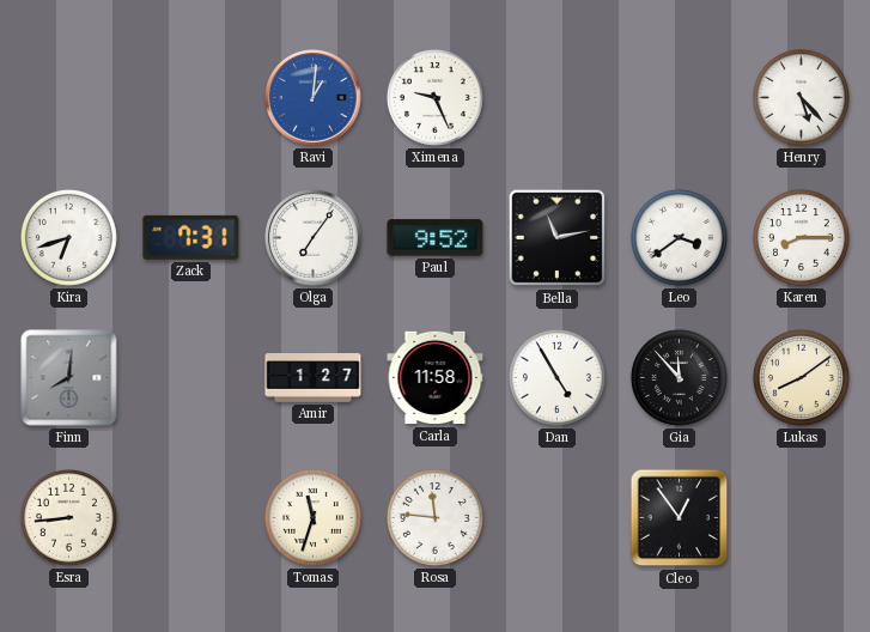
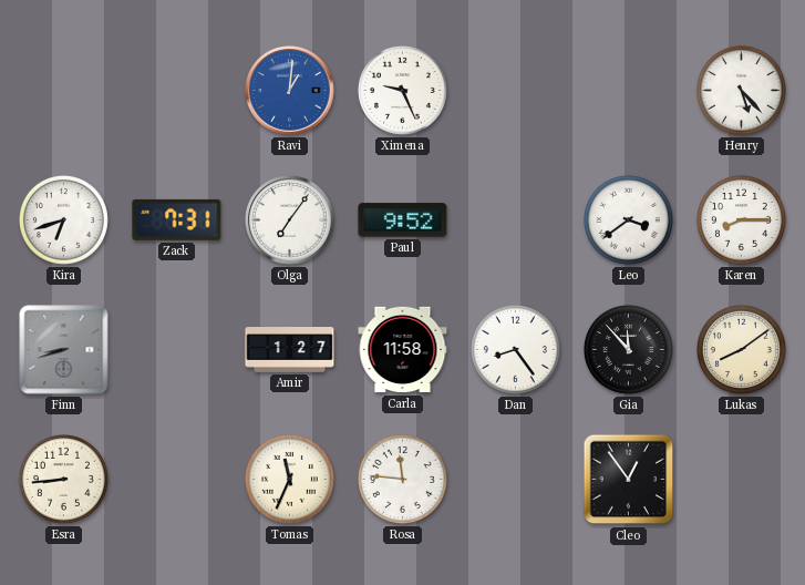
Bella: 11:13 -> none
Finn: 8:01 -> 8:42
Dan: 4:55 -> 8:24
Tomas: 11:33 -> 11:34
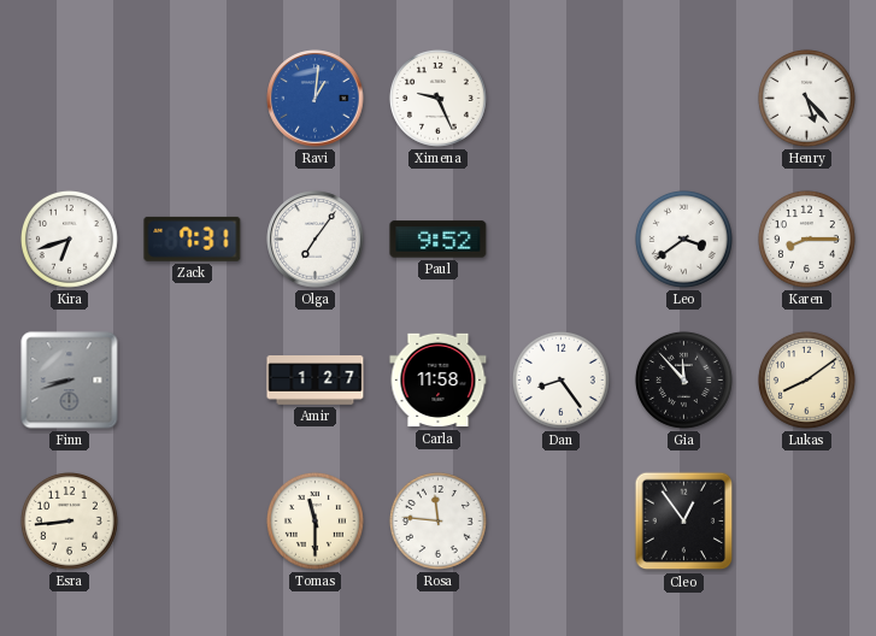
Tomas: 11:34 -> 11:30
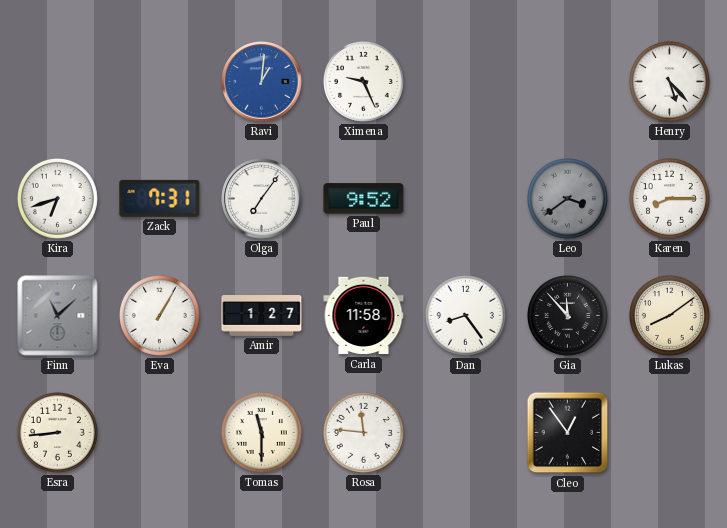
Leo dial: white -> grey
Finn: 8:42 -> 11:08
Eva: none -> 1:05
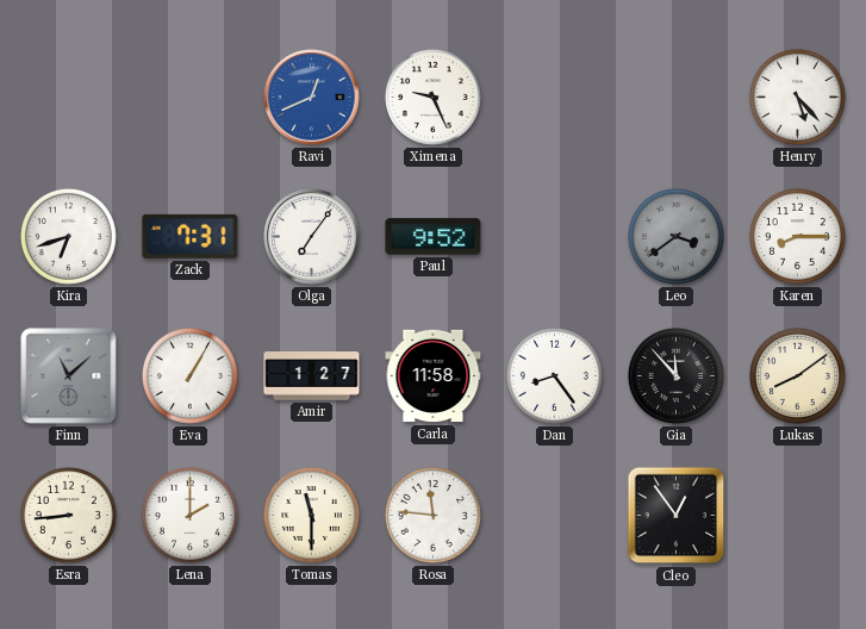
Ravi: 1:01 -> 12:41
Lena: none -> 2:00
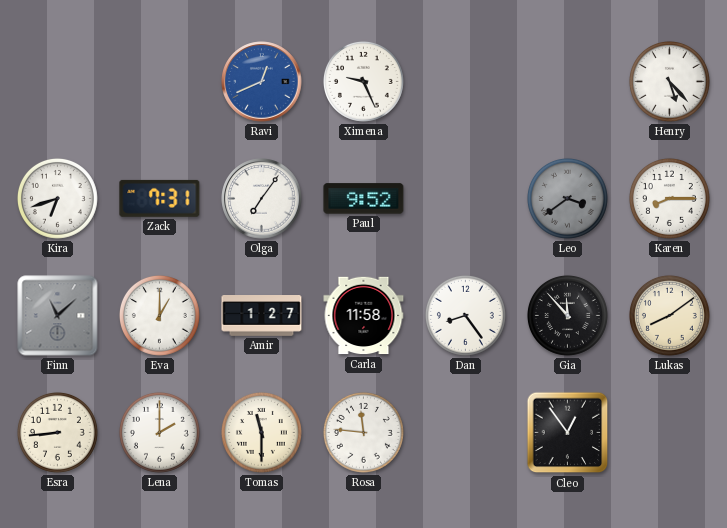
Eva: 1:05 -> 1:00
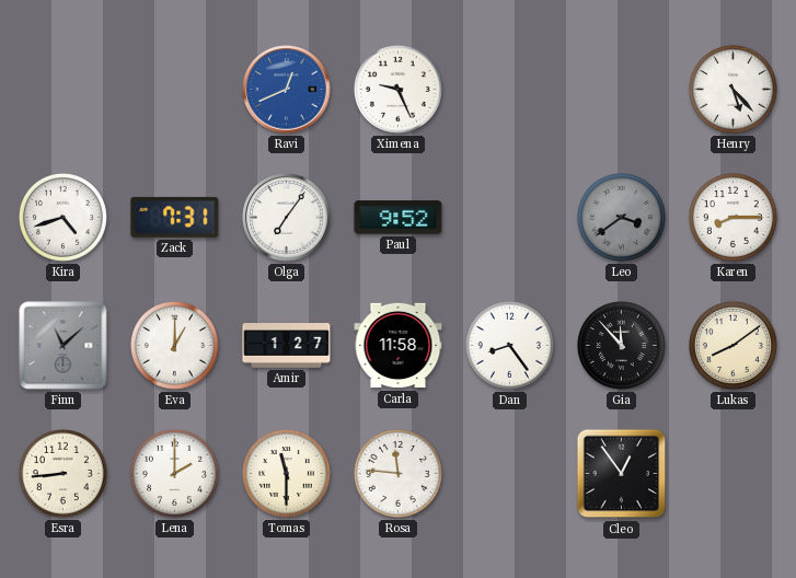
Kira: 6:42 -> 4:42
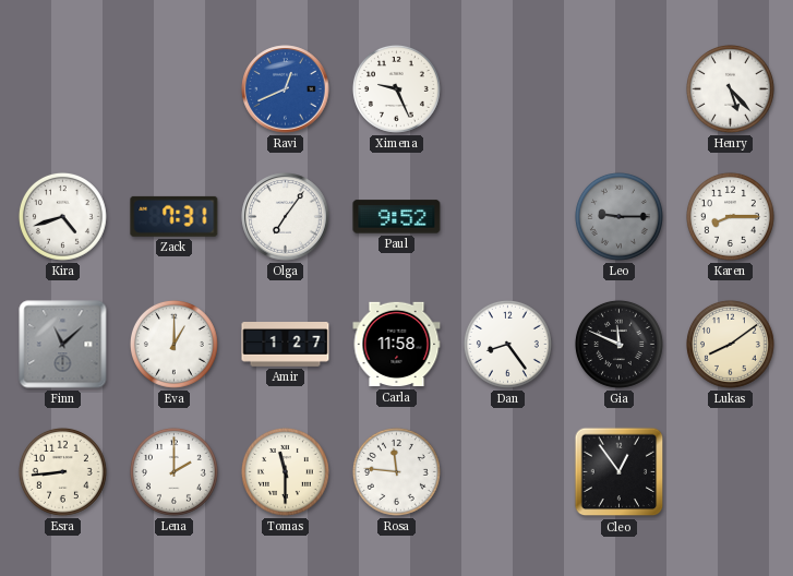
Leo: 3:39 -> 9:15
Gia: 11:53 -> 11:49
